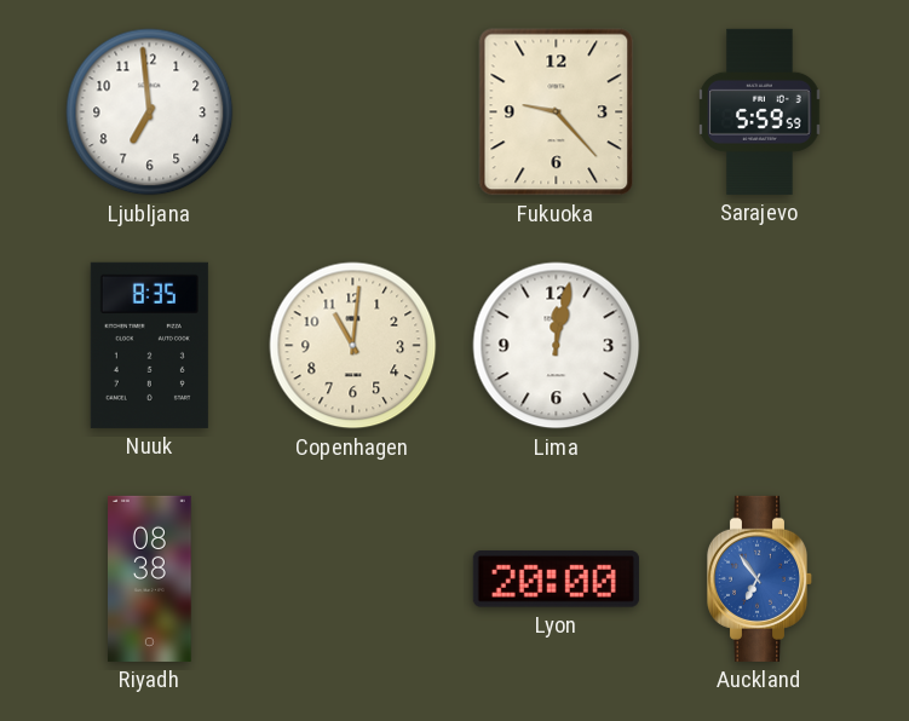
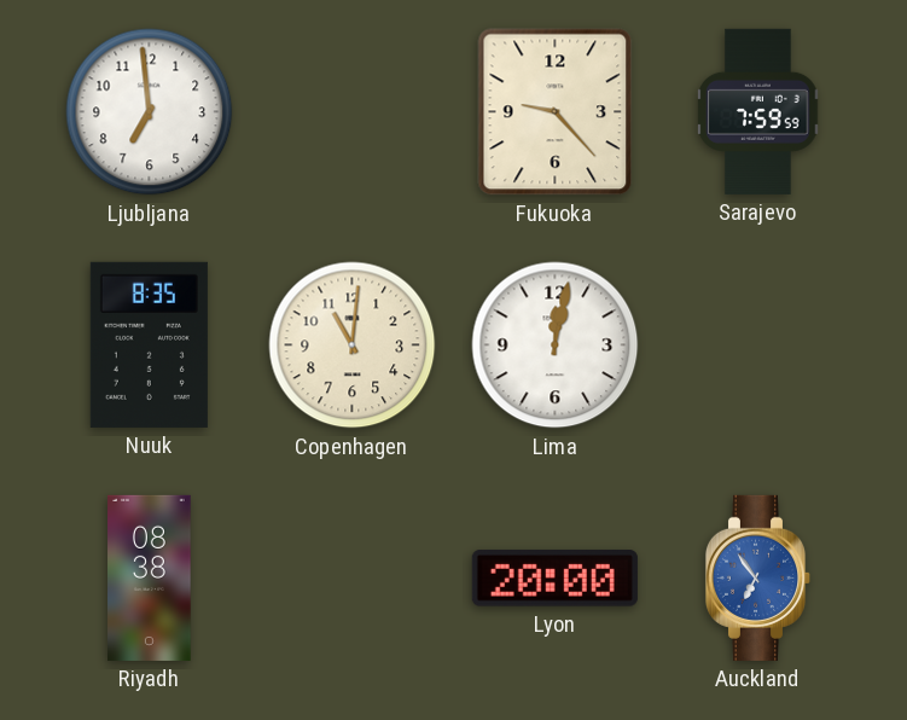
Sarajevo: 5:59 -> 7:59
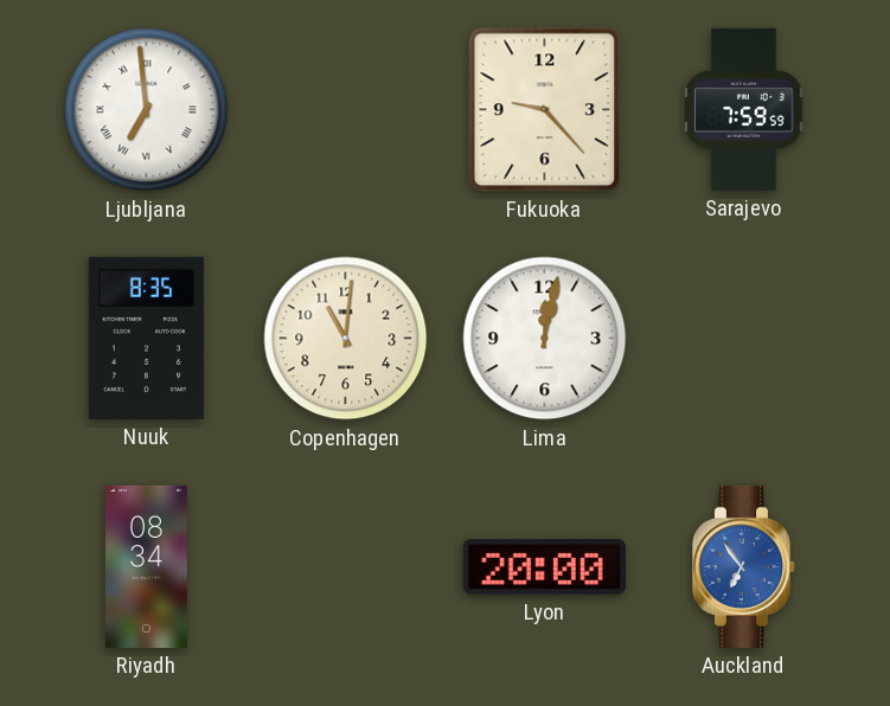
Ljubljana numerals: Arabic -> Roman
Riyadh: 08:38 -> 08:34
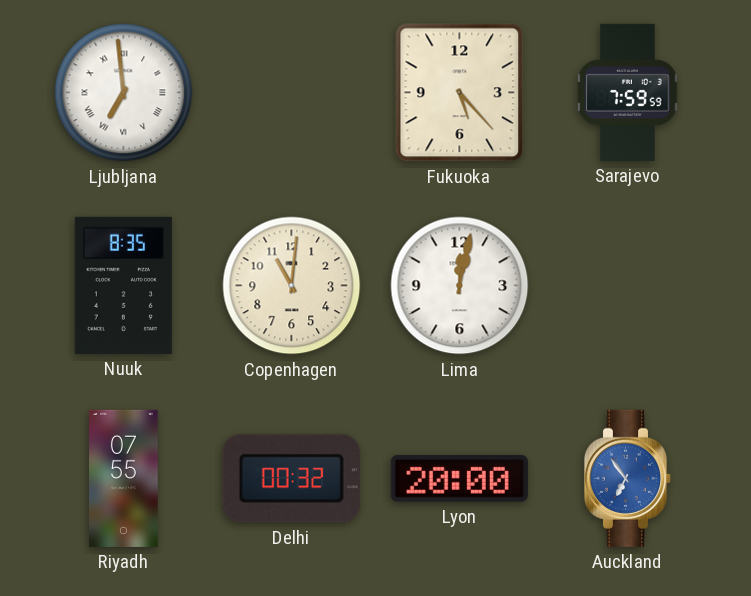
Fukuoka: 9:23 -> 5:23
Riyadh: 08:34 -> 07:55
Delhi: none -> 00:32
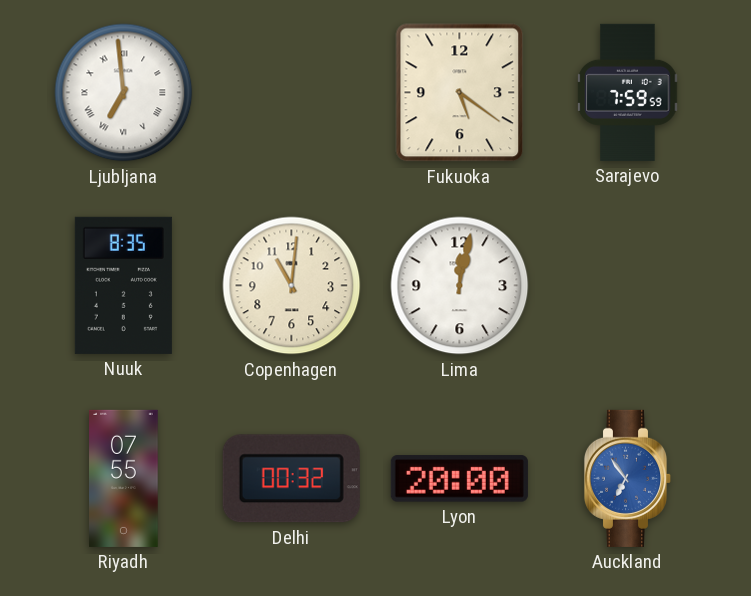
Fukuoka: 5:23 -> 5:21
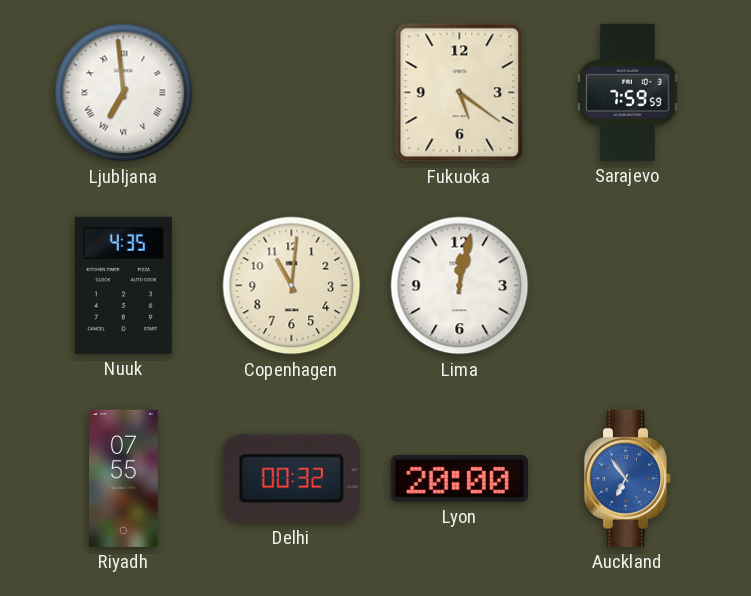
Nuuk: 8:35 -> 4:35
